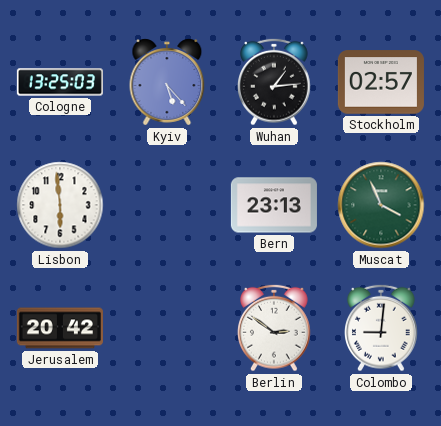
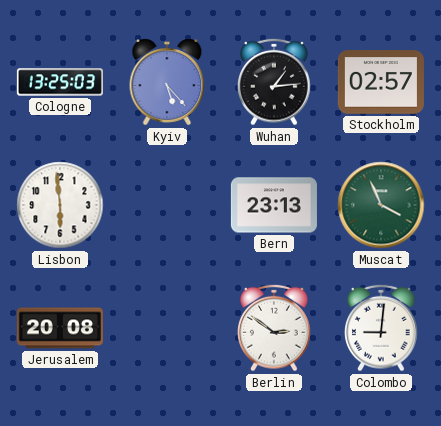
Jerusalem: 20:42 -> 20:08
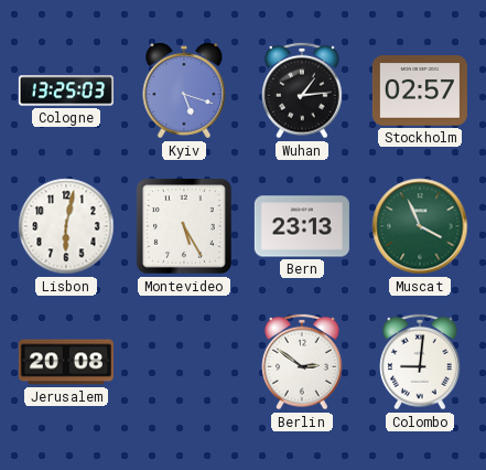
Kyiv: 5:23 -> 5:18
Lisbon: 5:59 -> 6:02
Montevideo: none -> 5:25
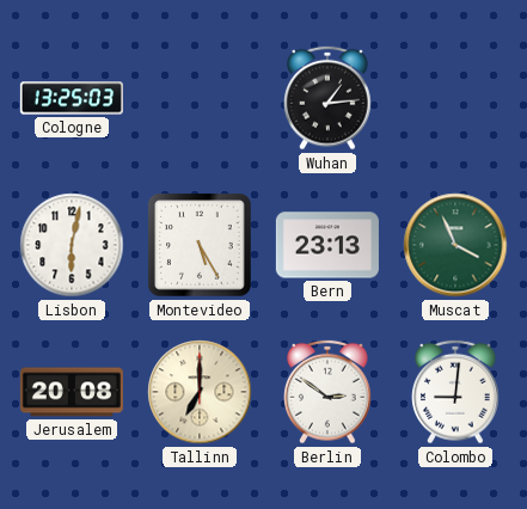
Kyiv: 5:18 -> none
Stockholm: 02:57 -> none
Tallinn: none -> 7:00
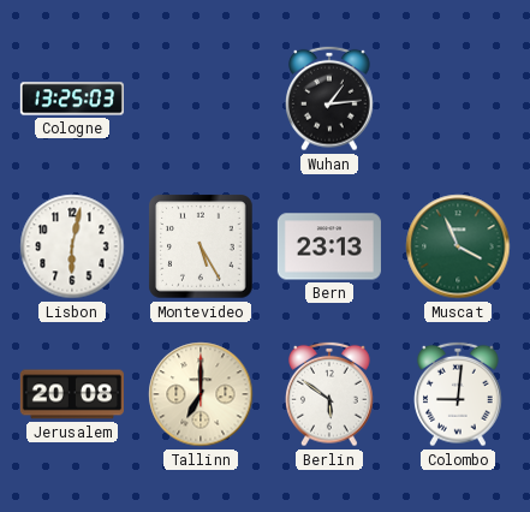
Berlin: 2:51 -> 5:51
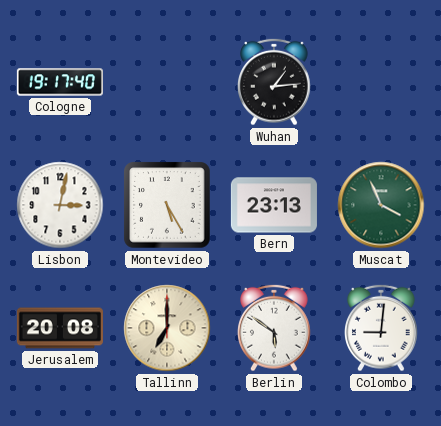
Cologne: 13:25 -> 19:17
Lisbon: 6:02 -> 3:02
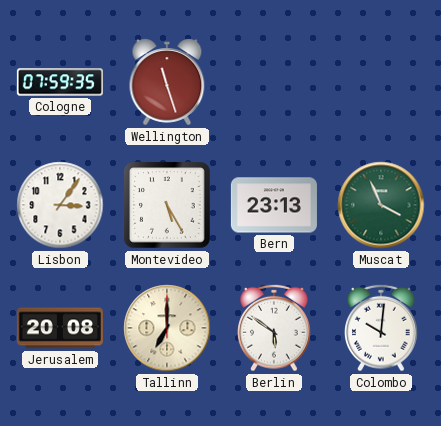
Cologne: 19:17 -> 07:59
Wellington: none -> 11:27
Wuhan: 1:14 -> none
Lisbon: 3:02 -> 3:06
Colombo: 9:01 -> 10:01
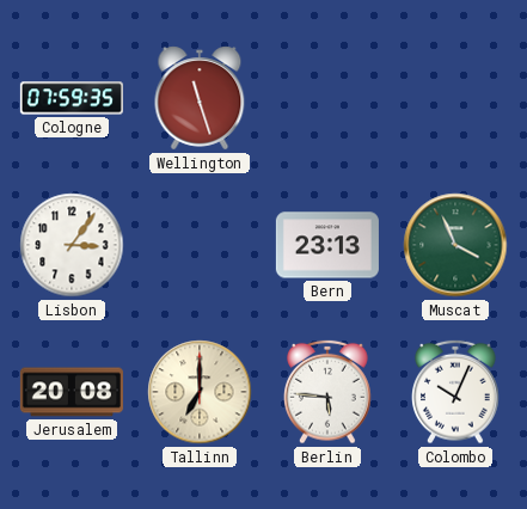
Montevideo: 5:25 -> none
Berlin: 5:51 -> 5:46
Colombo: 10:01 -> 10:04
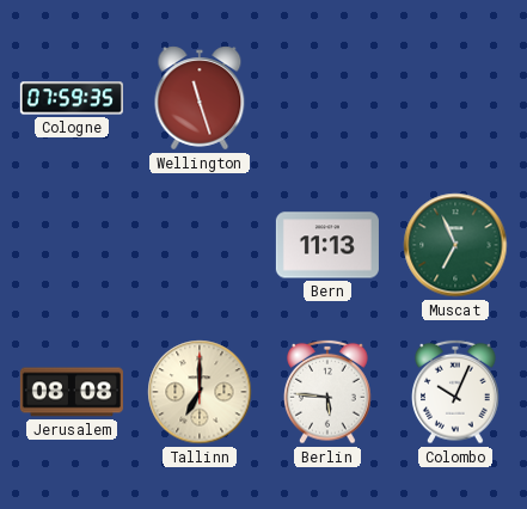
Lisbon: 3:06 -> none
Bern: 23:13 -> 11:13
Muscat: 3:56 -> 6:56
Jerusalem: 20:08 -> 08:08
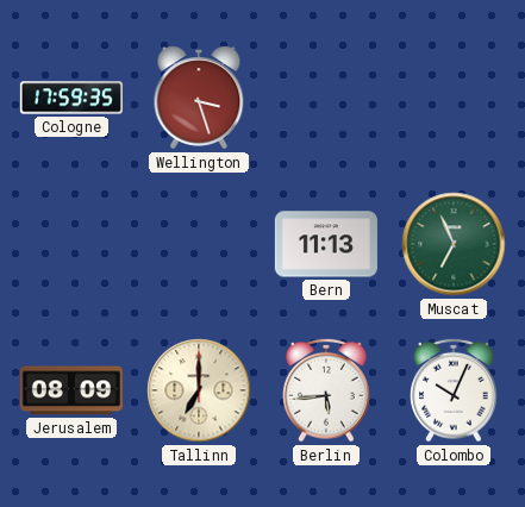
Cologne: 07:59 -> 17:59
Wellington: 11:27 -> 3:27
Jerusalem: 08:08 -> 08:09
Berlin: 5:46 -> 5:44
